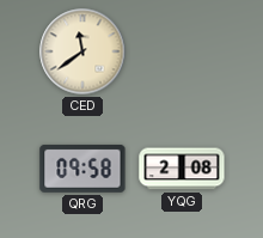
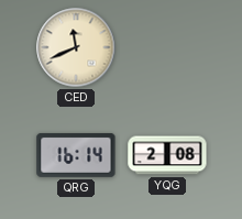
CED: 11:39 -> 11:41
QRG: 09:58 -> 16:14
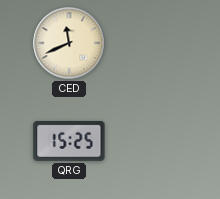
QRG: 16:14 -> 15:25
YQG: 2:08 -> none
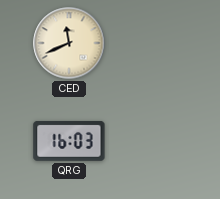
QRG: 15:25 -> 16:03
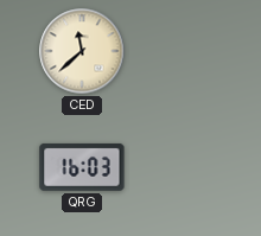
CED: 11:41 -> 11:38
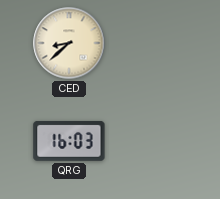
CED: 11:38 -> 8:38
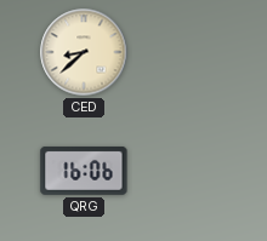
QRG: 16:03 -> 16:06
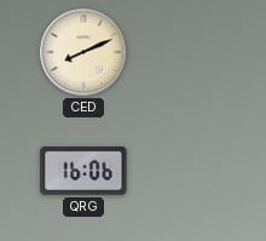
CED: 8:38 -> 8:11
